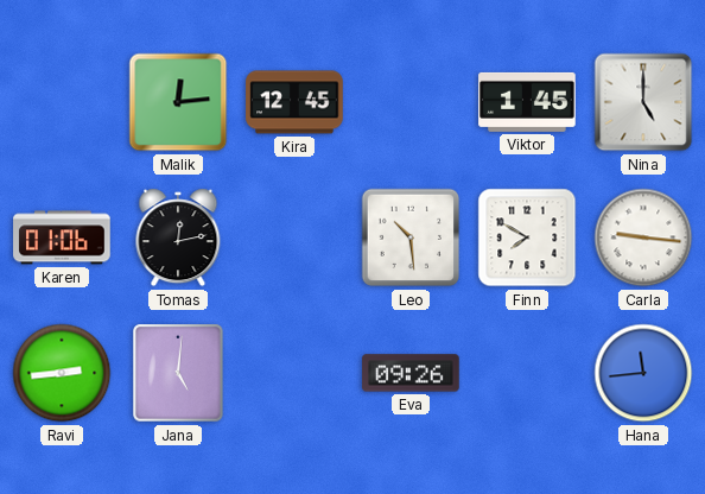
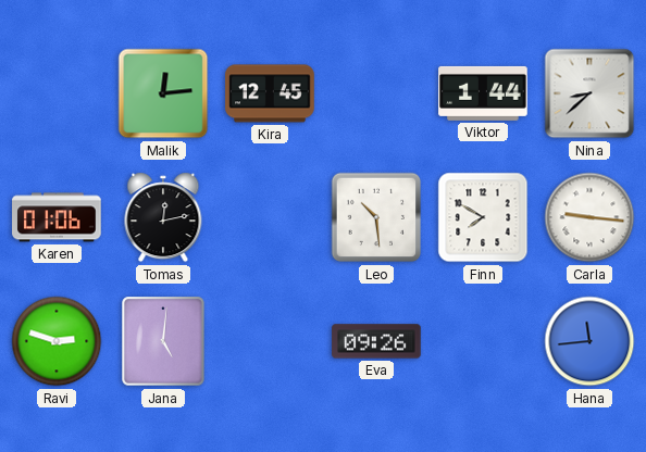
Viktor: 1:45 -> 1:44
Nina: 5:00 -> 8:38
Ravi: 2:44 -> 2:48
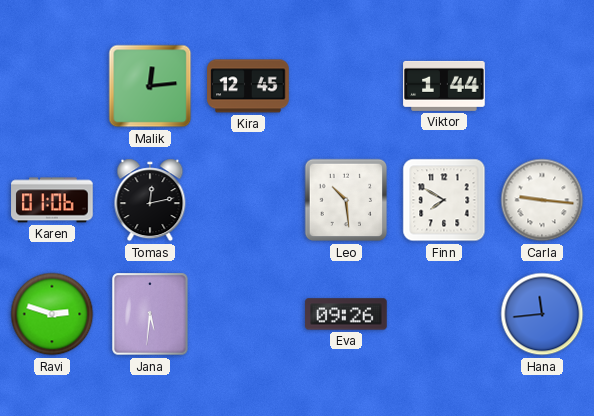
Nina: 8:38 -> none
Jana: 5:01 -> 5:31
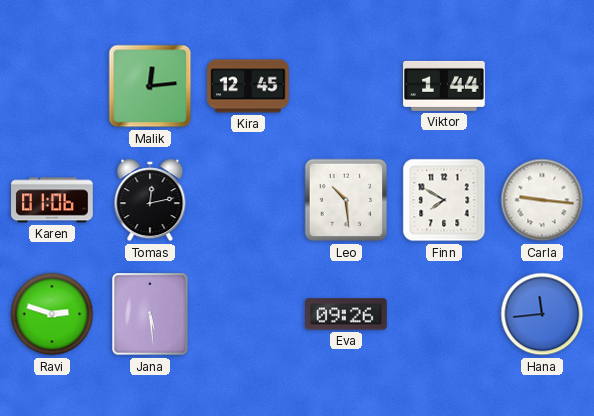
Jana: 5:31 -> 5:29
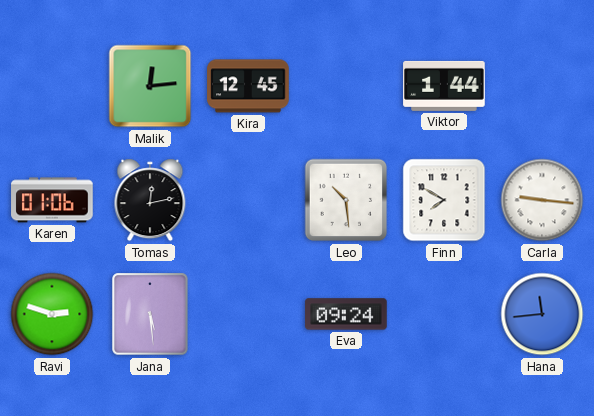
Eva: 09:26 -> 09:24
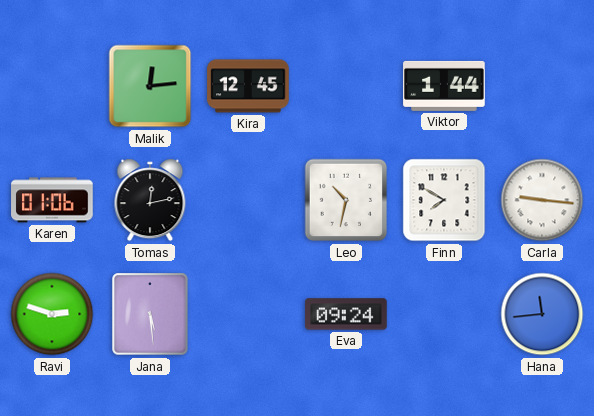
Leo: 10:29 -> 10:32
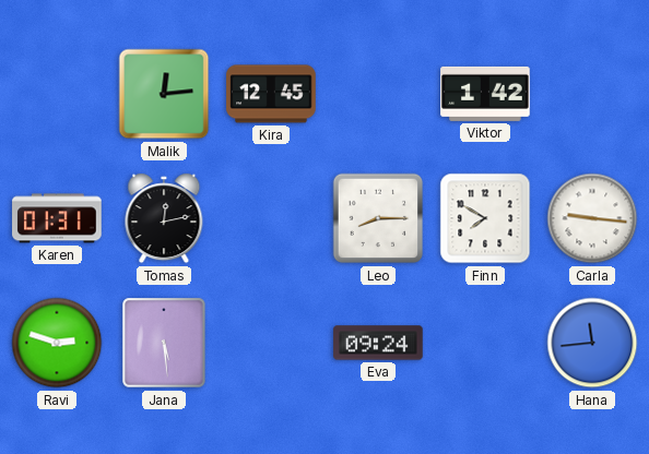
Viktor: 1:44 -> 1:42
Karen: 01:06 -> 01:31
Leo: 10:32 -> 8:15
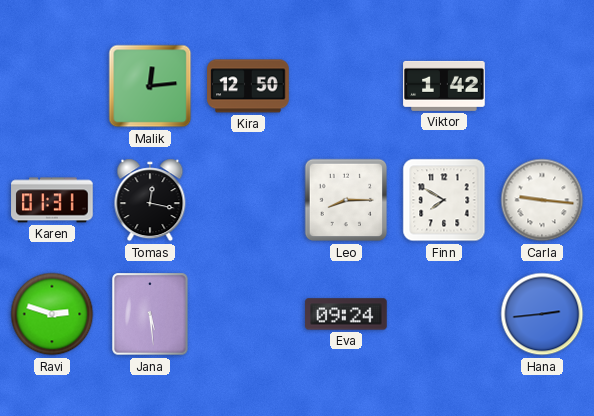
Kira: 12:45 -> 12:50
Tomas: 12:13 -> 12:17
Hana: 11:44 -> 2:44
